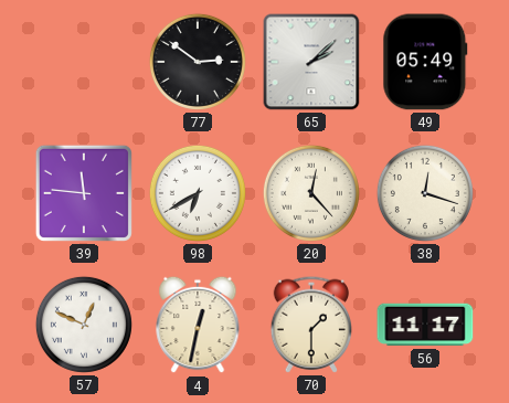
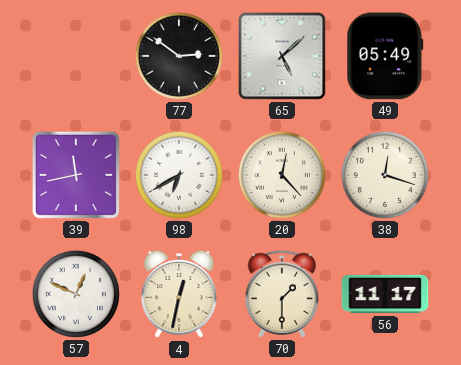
65: 2:08 -> 5:08
39: 11:46 -> 11:43
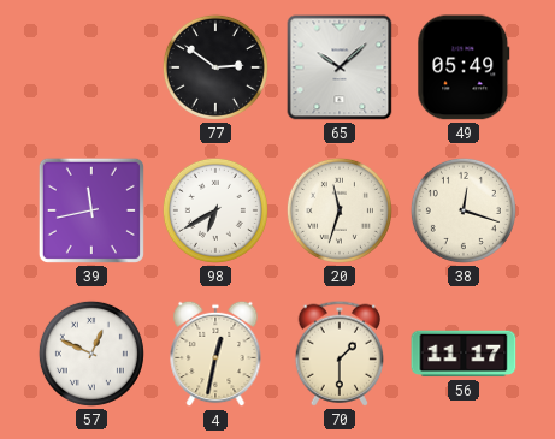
65: 5:08 -> 10:08
20: 12:23 -> 11:33
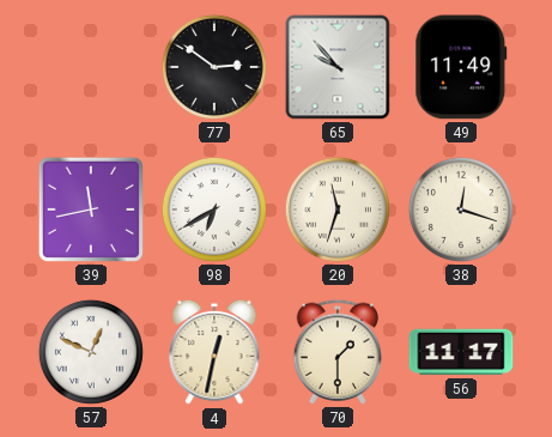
65: 10:08 -> 9:53
49: 05:49 -> 11:49
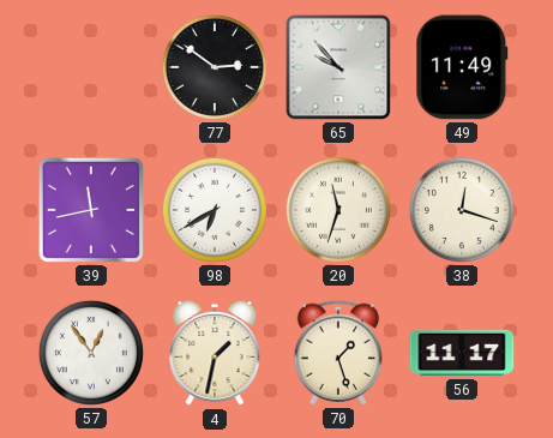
57: 12:49 -> 12:54
4: 12:32 -> 1:32
70: 1:30 -> 1:27
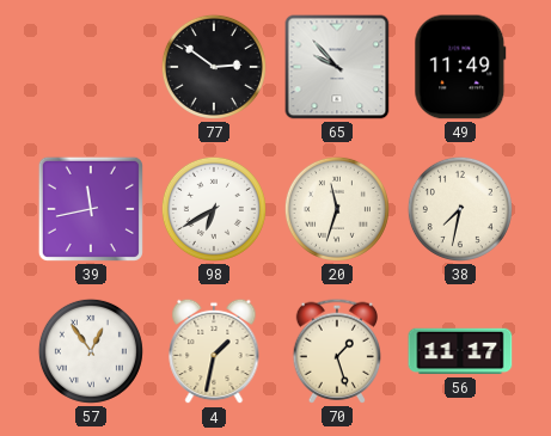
38: 12:18 -> 7:32
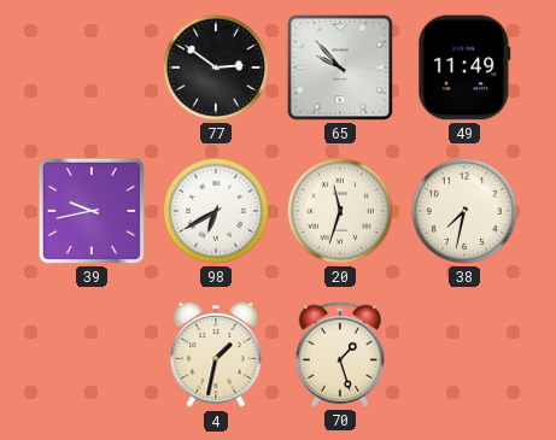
39: 11:43 -> 9:43
57: 12:54 -> none
56: 11:17 -> none
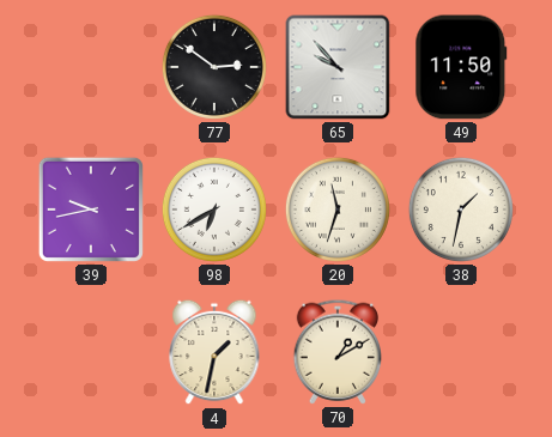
49: 11:49 -> 11:50
38: 7:32 -> 1:32
70: 1:27 -> 1:10
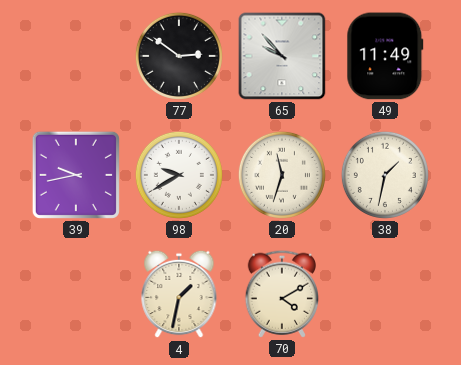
49: 11:50 -> 11:49
98: 6:40 -> 9:40
70: 1:10 -> 4:10
